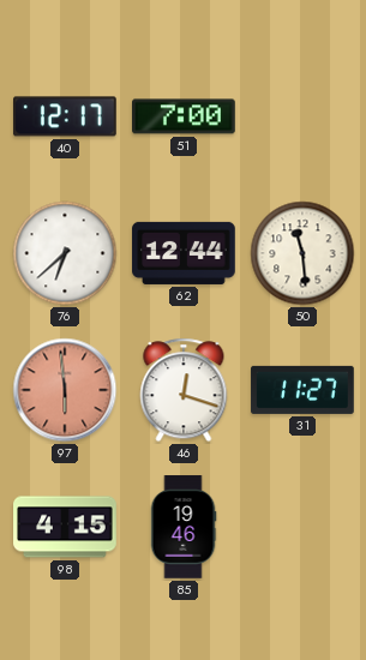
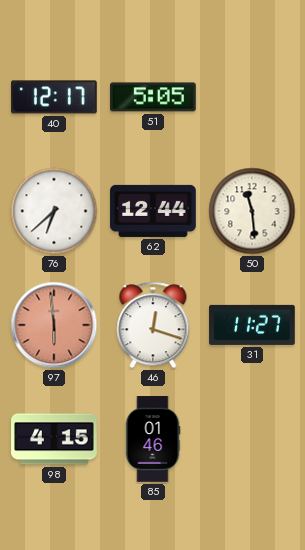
51: 7:00 -> 5:05
85: 19:46 -> 01:46
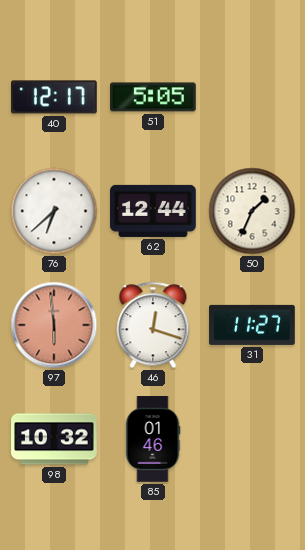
50: 11:29 -> 1:34
98: 4:15 -> 10:32
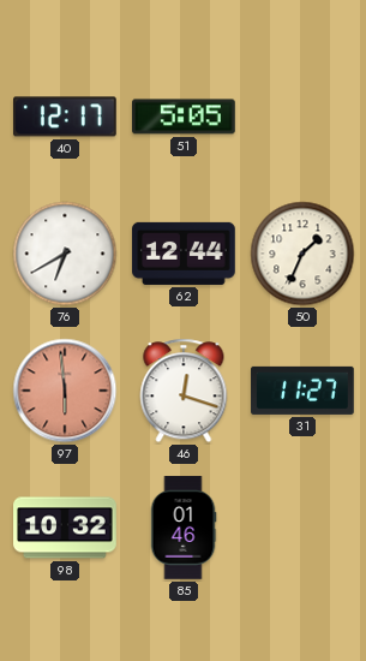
76: 6:38 -> 6:40
